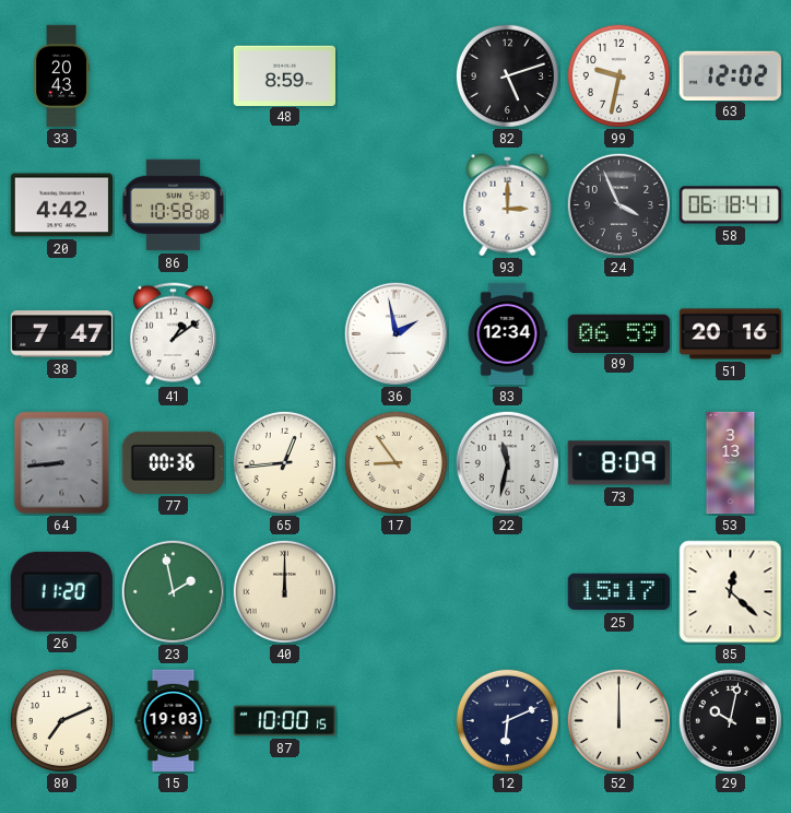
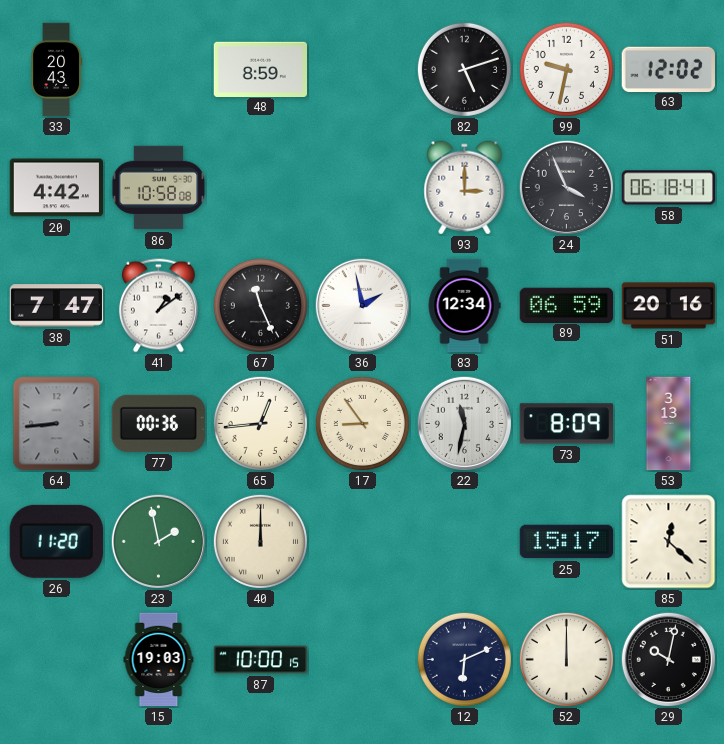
67: none -> 11:26
80: 7:11 -> none
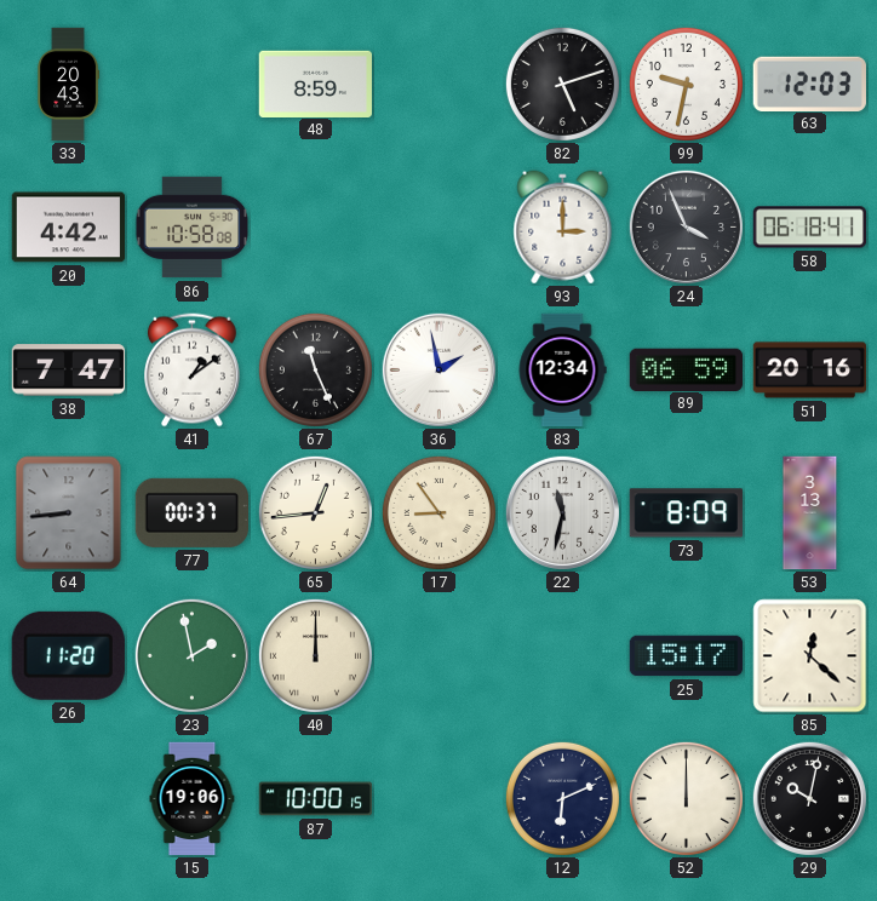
63: 12:02 -> 12:03
77: 00:36 -> 00:37
15: 19:03 -> 19:06
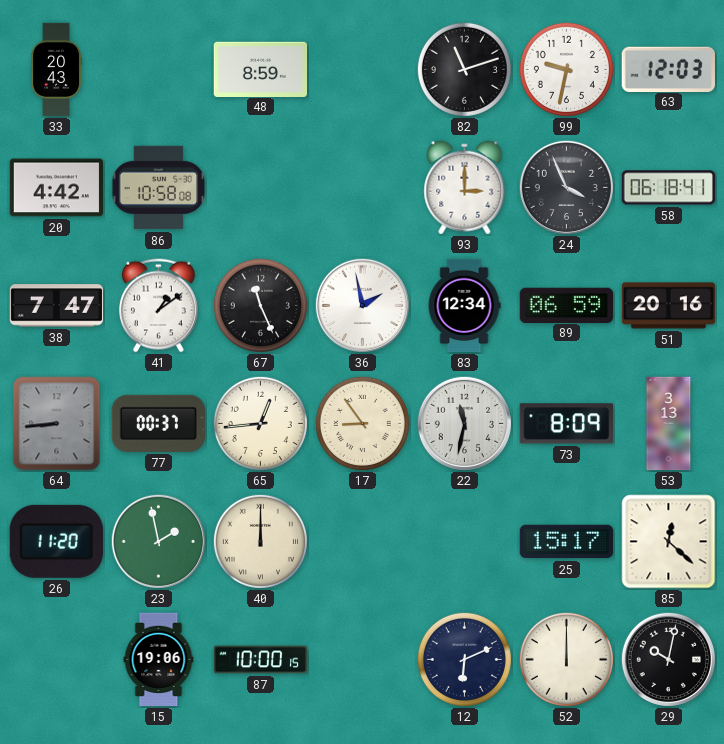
82: 5:12 -> 11:12
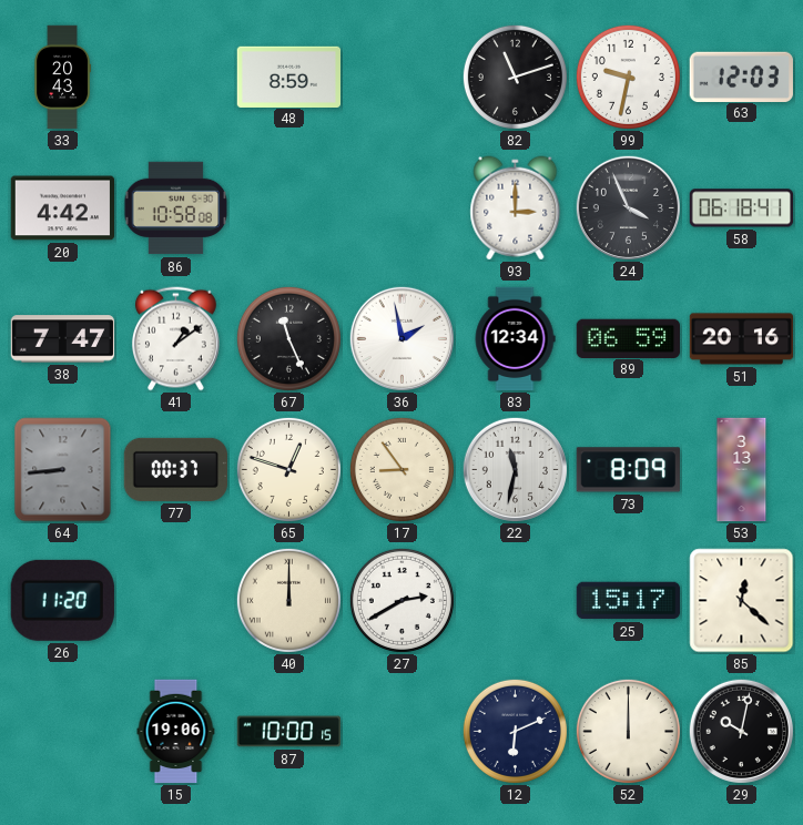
65: 12:44 -> 12:48
23: 1:58 -> none
27: none -> 2:40
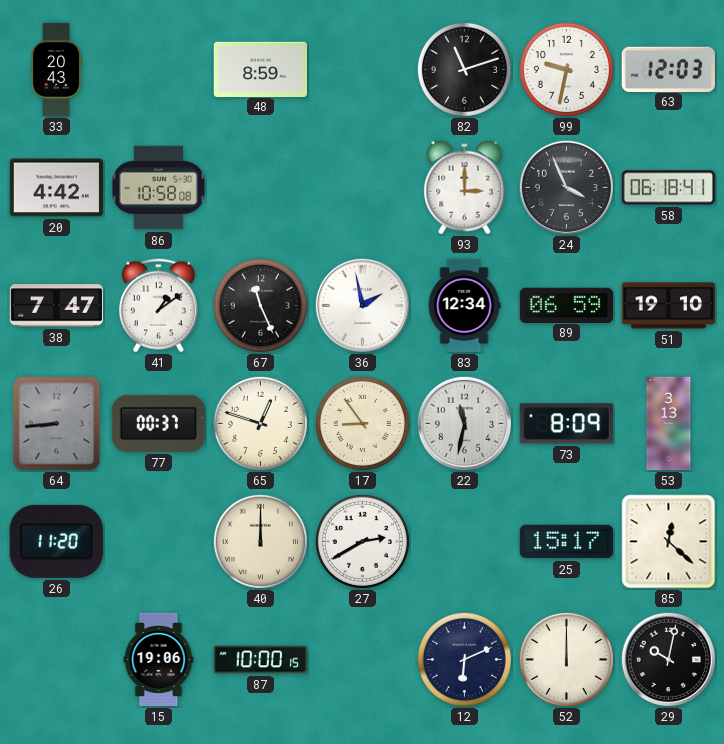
51: 20:16 -> 19:10
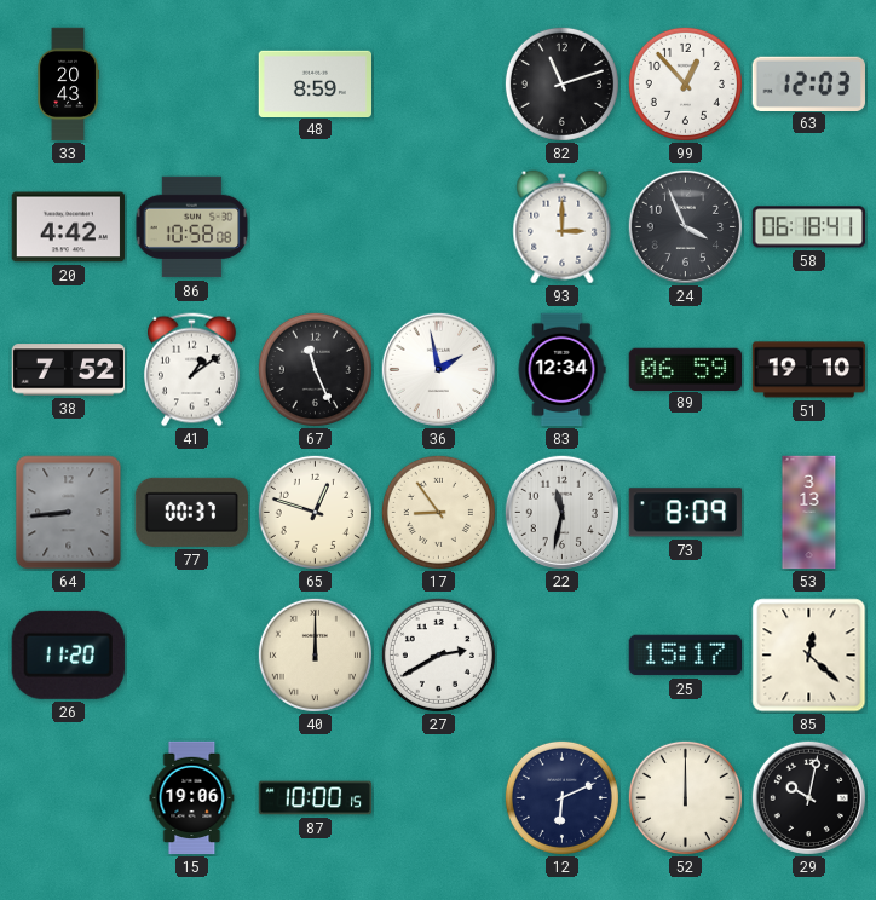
99: 9:32 -> 12:53
38: 7:47 -> 7:52
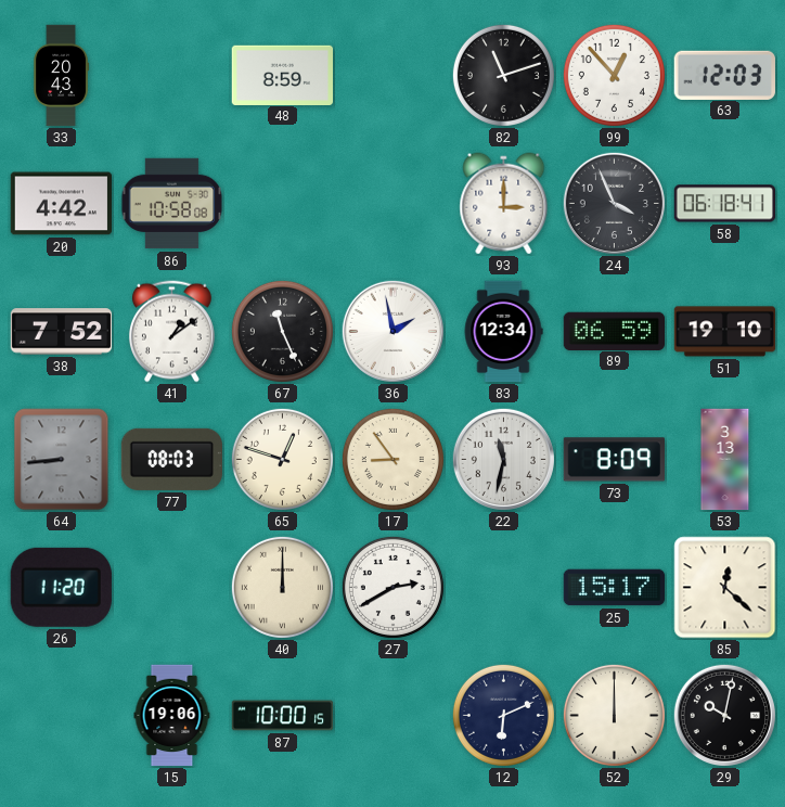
77: 00:37 -> 08:03
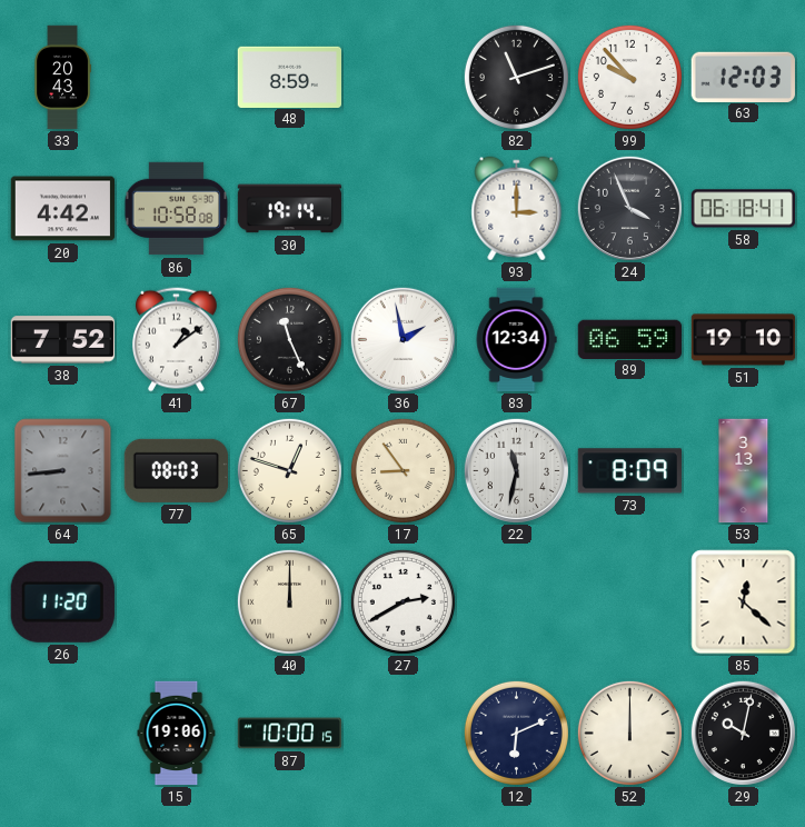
99: 12:53 -> 9:53
30: none -> 19:14
25: 15:17 -> none
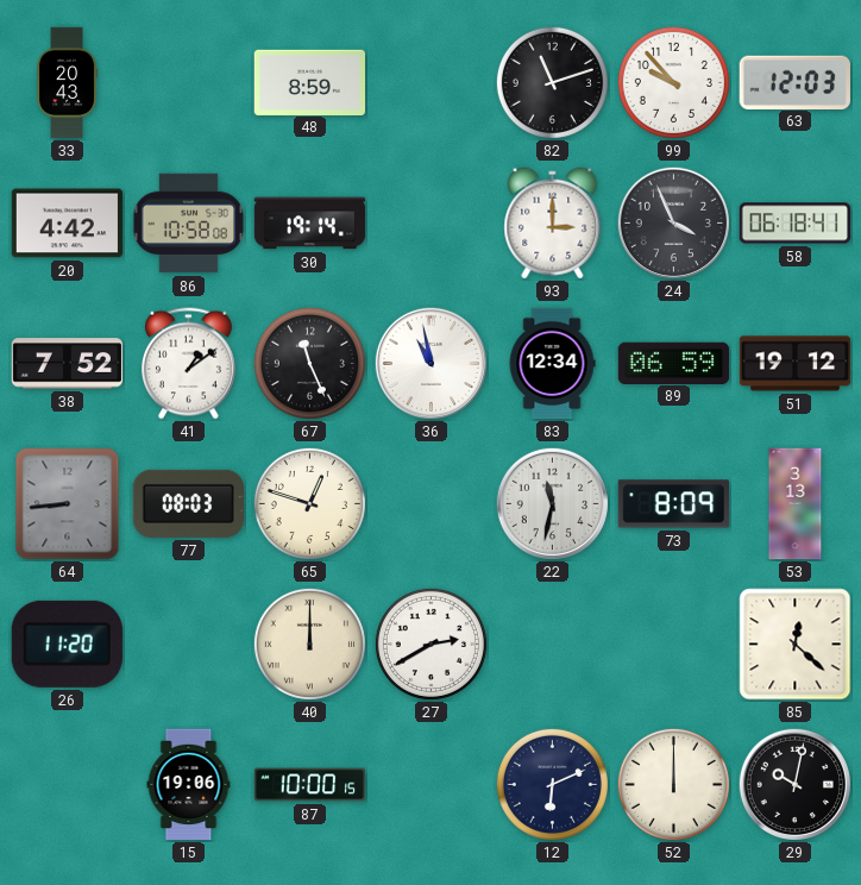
36: 1:58 -> 10:58
51: 19:10 -> 19:12
17: 8:54 -> none
